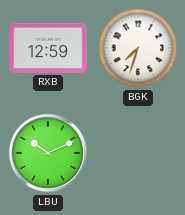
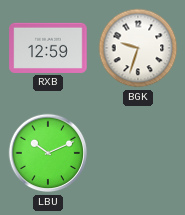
BGK: 7:33 -> 9:33
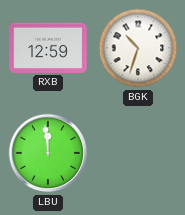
BGK: 9:33 -> 10:33
LBU: 10:11 -> 11:59
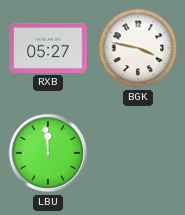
RXB: 12:59 -> 05:27
BGK: 10:33 -> 3:47
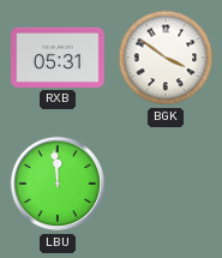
RXB: 05:27 -> 05:31
BGK: 3:47 -> 3:51
